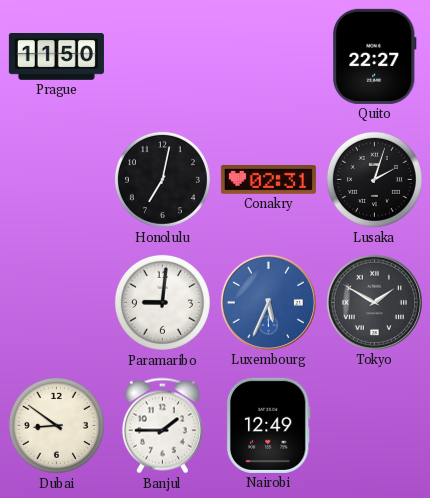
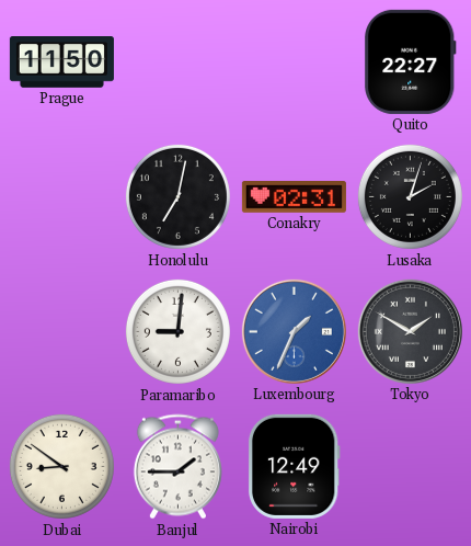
Luxembourg: 5:34 -> 1:34
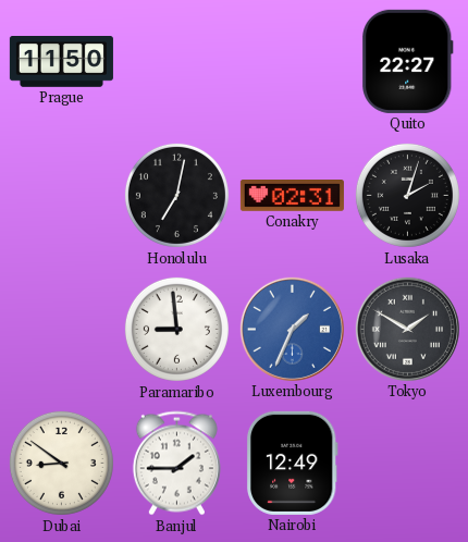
Paramaribo: 9:01 -> 8:59
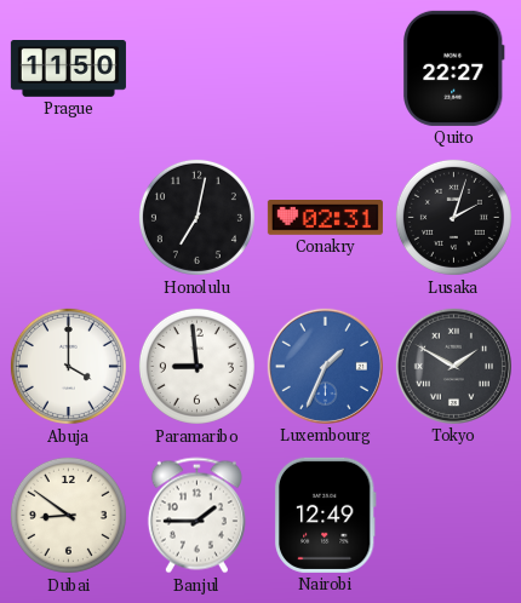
Abuja: none -> 4:00
